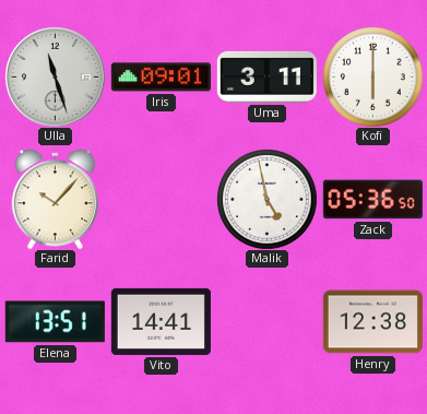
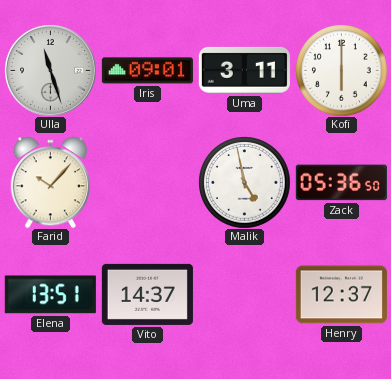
Vito: 14:41 -> 14:37
Henry: 12:38 -> 12:37
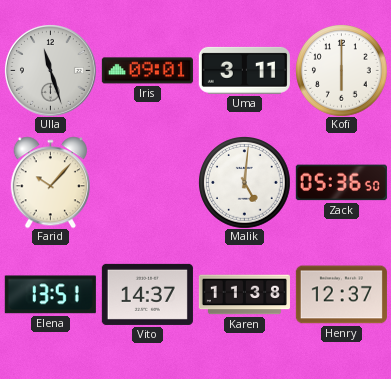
Malik: 4:58 -> 5:01
Karen: none -> 11:38
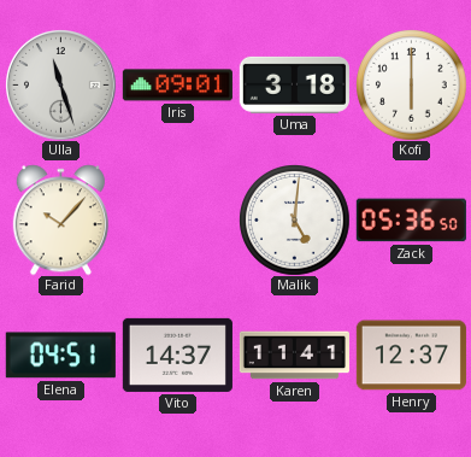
Uma: 3:11 -> 3:18
Elena: 13:51 -> 04:51
Karen: 11:38 -> 11:41
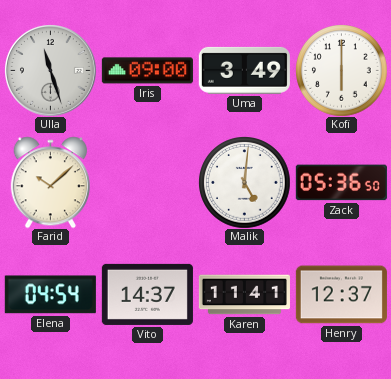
Iris: 09:01 -> 09:00
Uma: 3:18 -> 3:49
Farid: 10:07 -> 10:08
Elena: 04:51 -> 04:54
